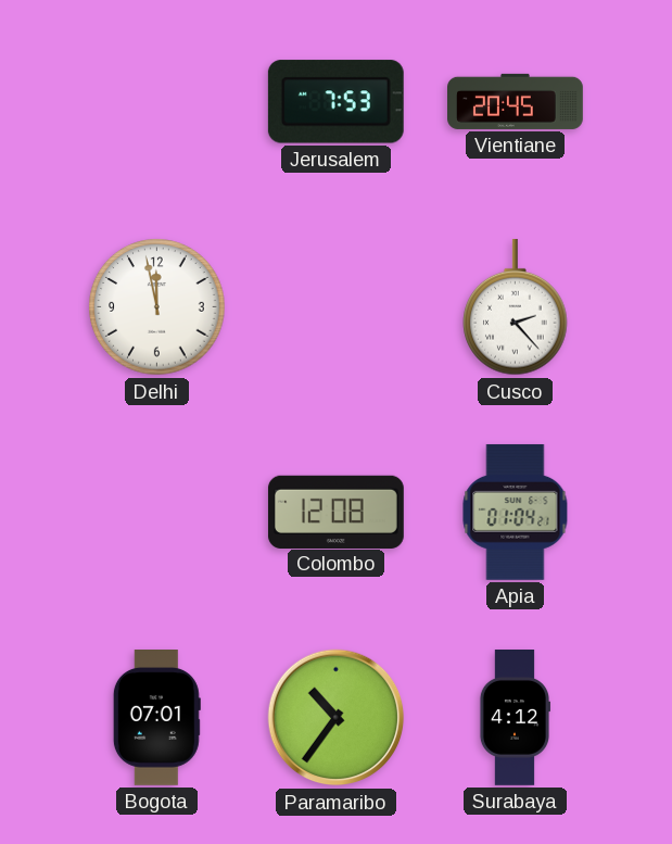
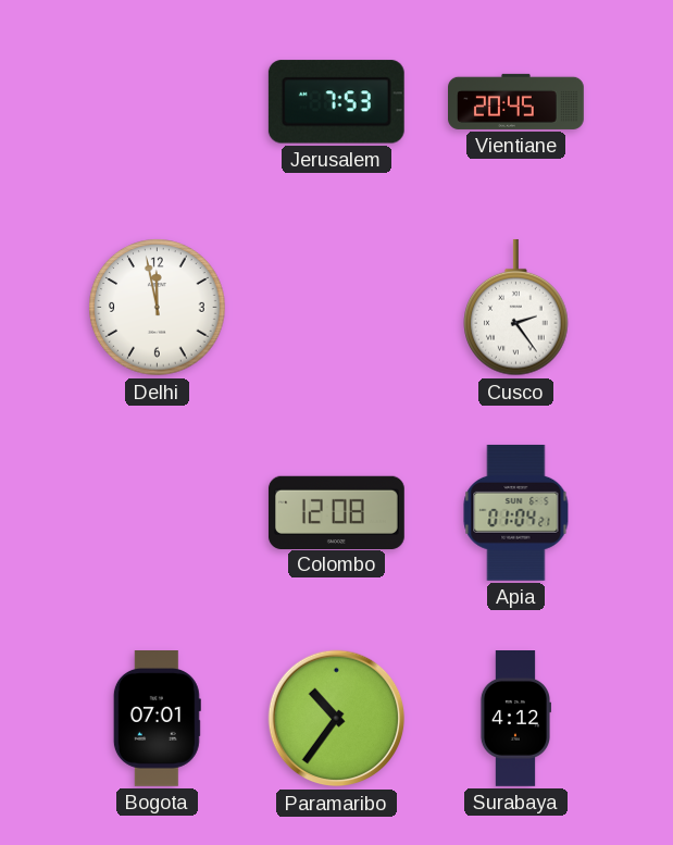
Cusco: 2:23 -> 2:24
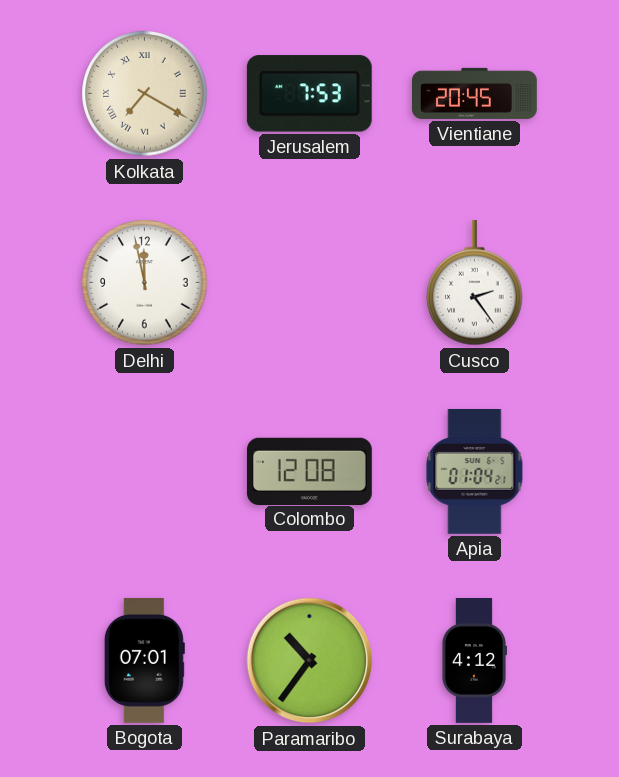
Kolkata: none -> 7:20
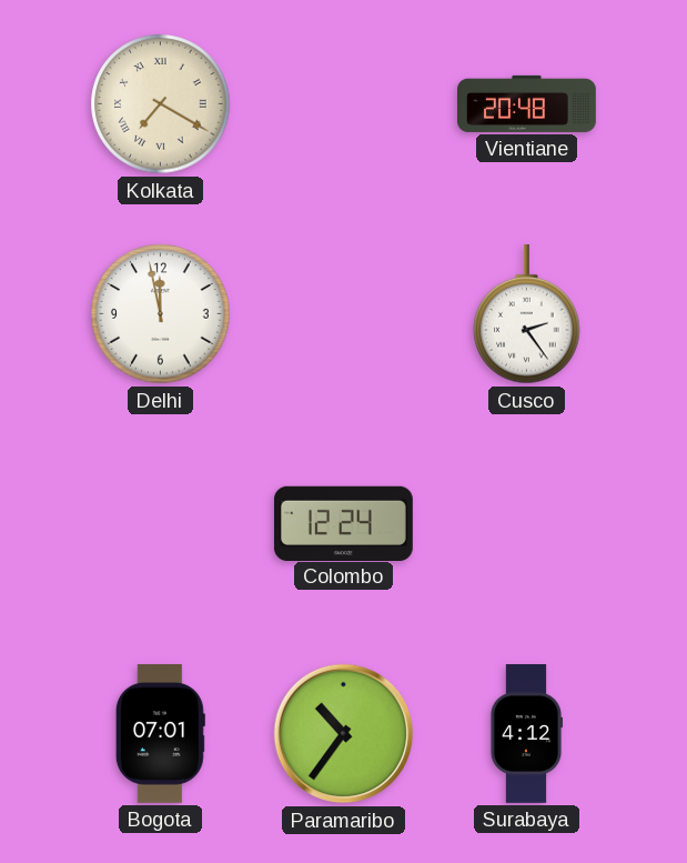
Jerusalem: 7:53 -> none
Vientiane: 20:45 -> 20:48
Colombo: 12:08 -> 12:24
Apia: 01:04 -> none
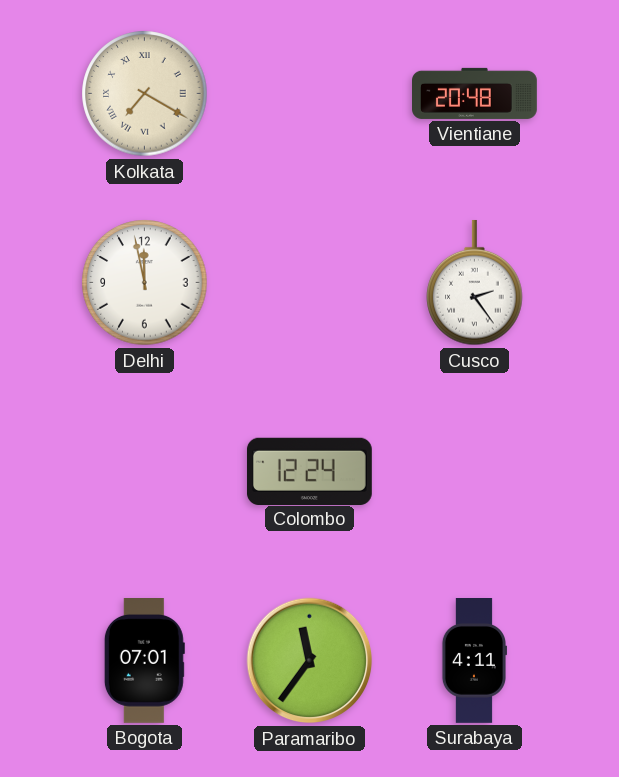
Paramaribo: 10:36 -> 11:36
Surabaya: 4:12 -> 4:11
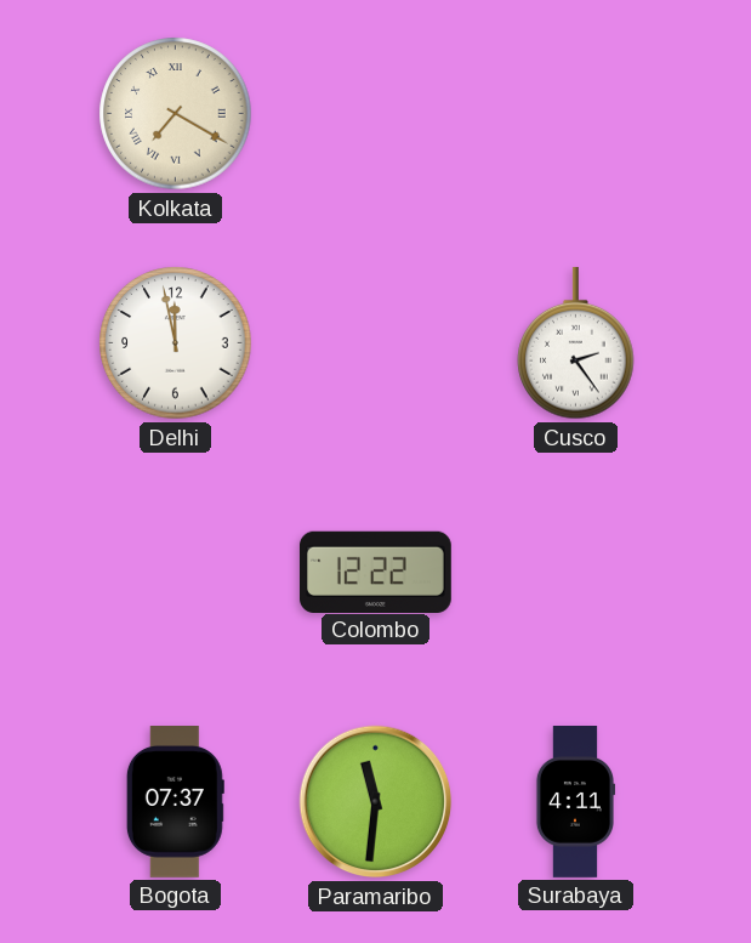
Vientiane: 20:48 -> none
Colombo: 12:24 -> 12:22
Bogota: 07:01 -> 07:37
Paramaribo: 11:36 -> 11:31
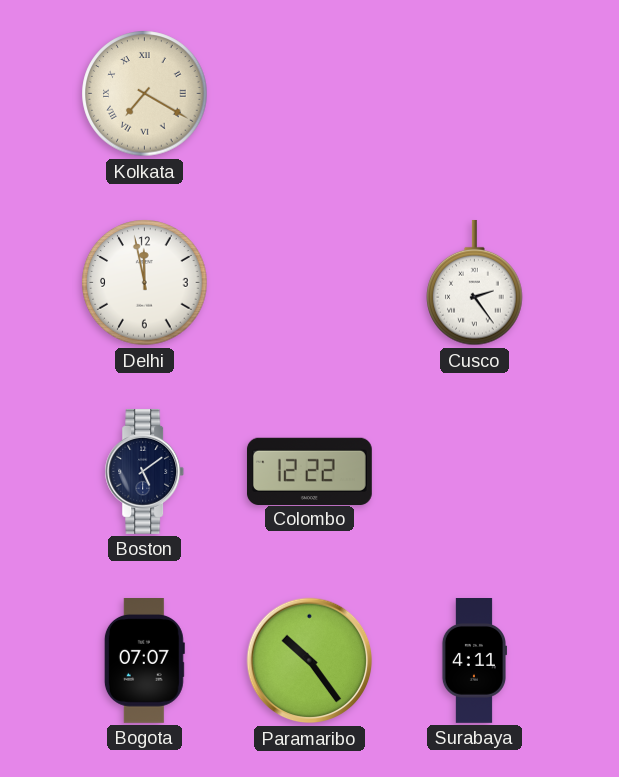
Boston: none -> 5:09
Bogota: 07:37 -> 07:07
Paramaribo: 11:31 -> 10:24
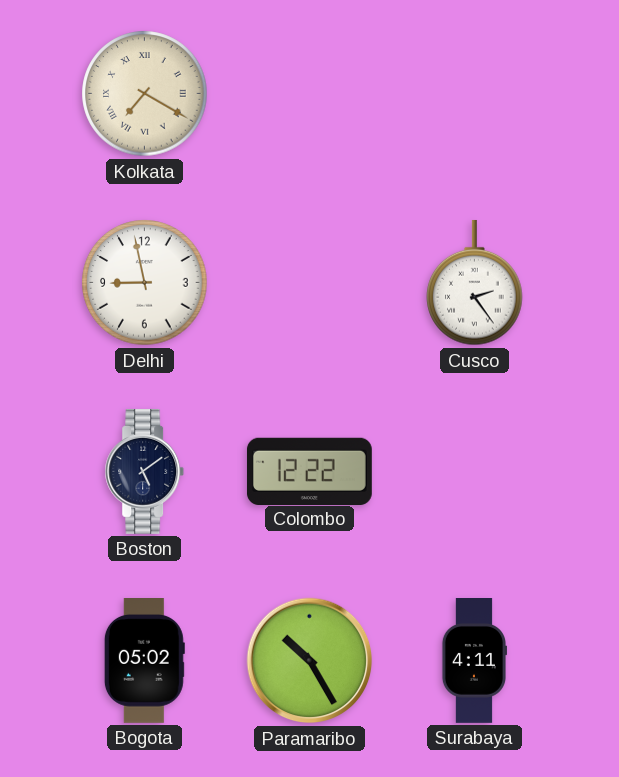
Delhi: 11:58 -> 8:58
Bogota: 07:07 -> 05:02
Paramaribo: 10:24 -> 10:25
